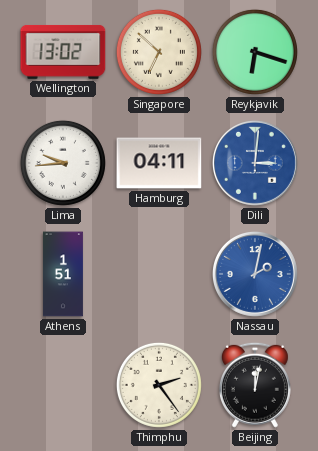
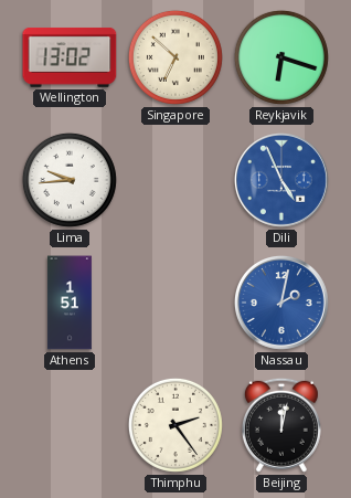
Hamburg: 04:11 -> none
Dili: 3:01 -> 4:56
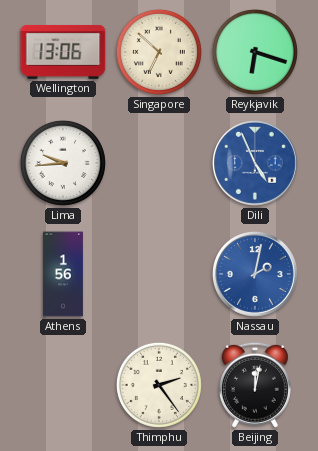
Wellington: 13:02 -> 13:06
Athens: 1:51 -> 1:56
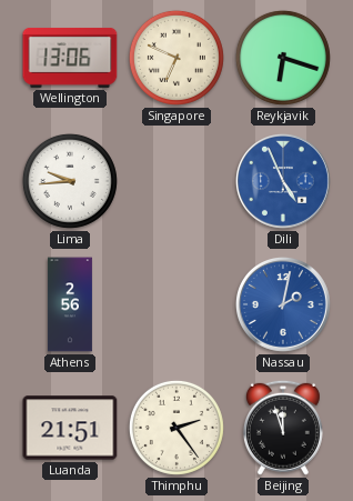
Singapore: 6:52 -> 6:49
Athens: 1:56 -> 2:56
Luanda: none -> 21:51
Beijing: 12:02 -> 11:57
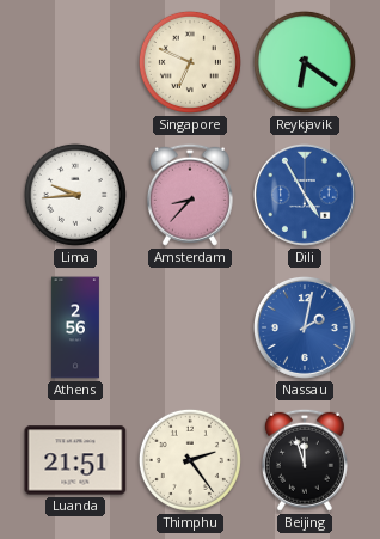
Wellington: 13:06 -> none
Reykjavik: 6:18 -> 6:21
Amsterdam: none -> 8:37
Dili: 4:56 -> 4:55
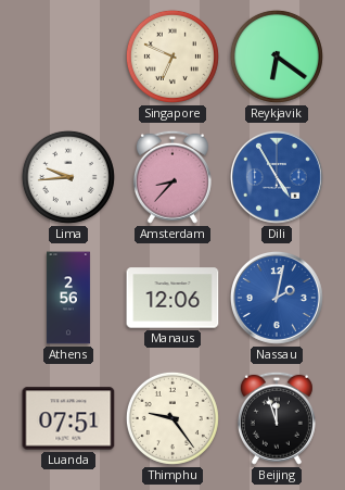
Manaus: none -> 12:06
Luanda: 21:51 -> 07:51
Thimphu: 2:24 -> 9:24
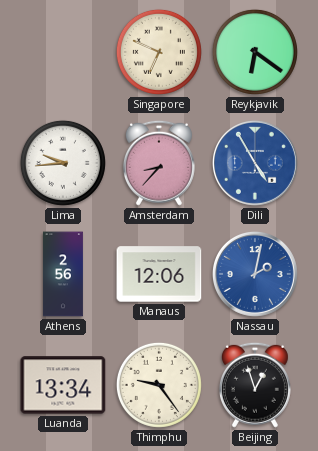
Luanda: 07:51 -> 13:34
Beijing: 11:57 -> 12:57
